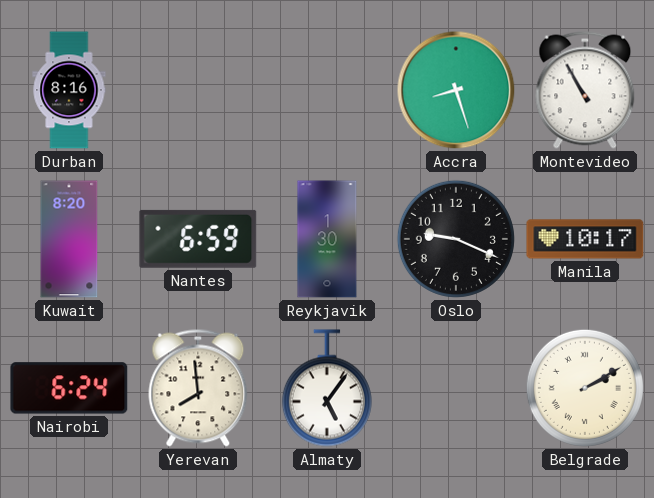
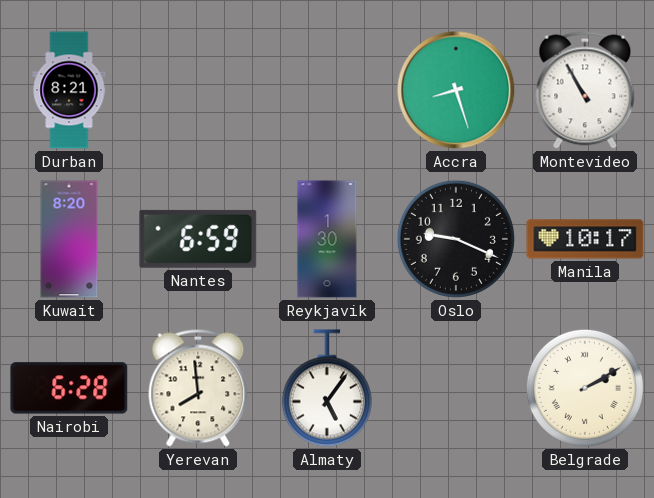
Durban: 8:16 -> 8:21
Nairobi: 6:24 -> 6:28
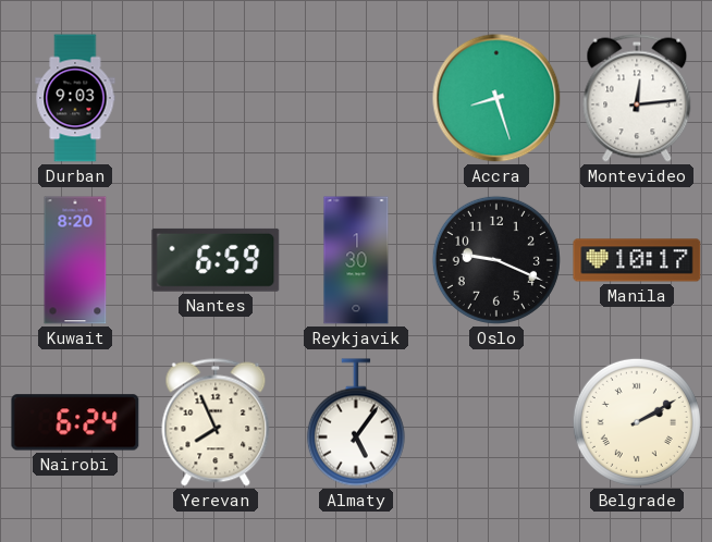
Durban: 8:21 -> 9:03
Montevideo: 10:55 -> 12:14
Nairobi: 6:28 -> 6:24
Yerevan: 7:59 -> 7:56
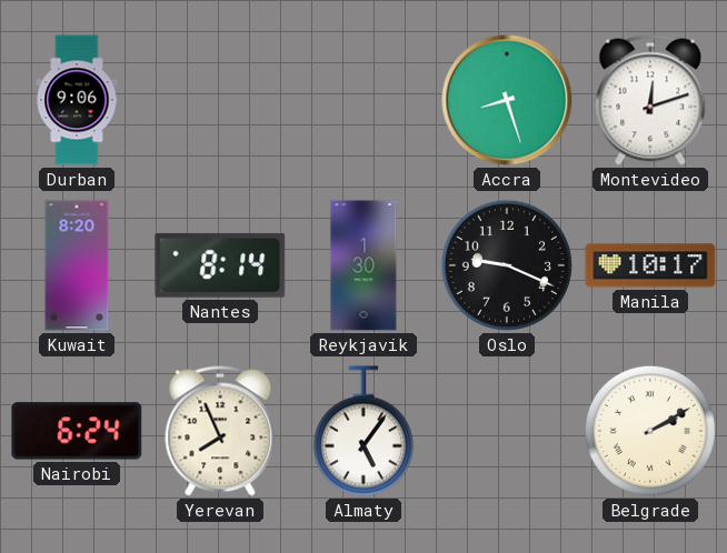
Durban: 9:03 -> 9:06
Montevideo: 12:14 -> 12:12
Nantes: 6:59 -> 8:14
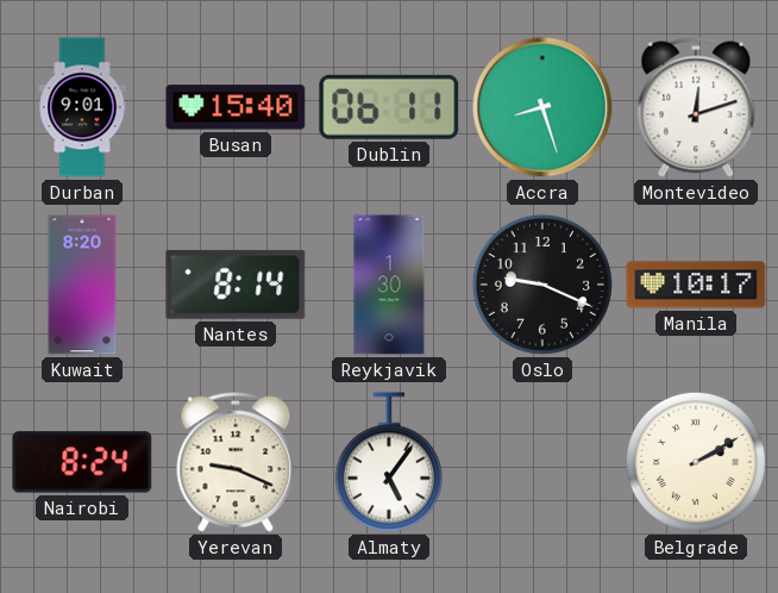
Durban: 9:06 -> 9:01
Busan: none -> 15:40
Dublin: none -> 06:11
Nairobi: 6:24 -> 8:24
Yerevan: 7:56 -> 9:19
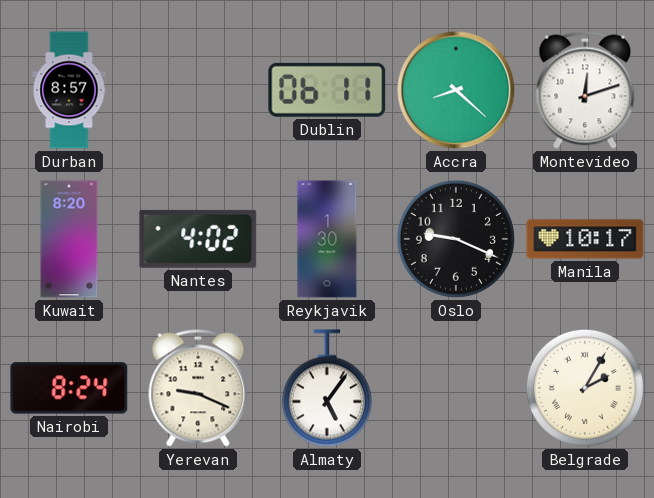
Durban: 9:01 -> 8:57
Busan: 15:40 -> none
Accra: 8:27 -> 8:22
Nantes: 8:14 -> 4:02
Belgrade: 2:10 -> 2:05
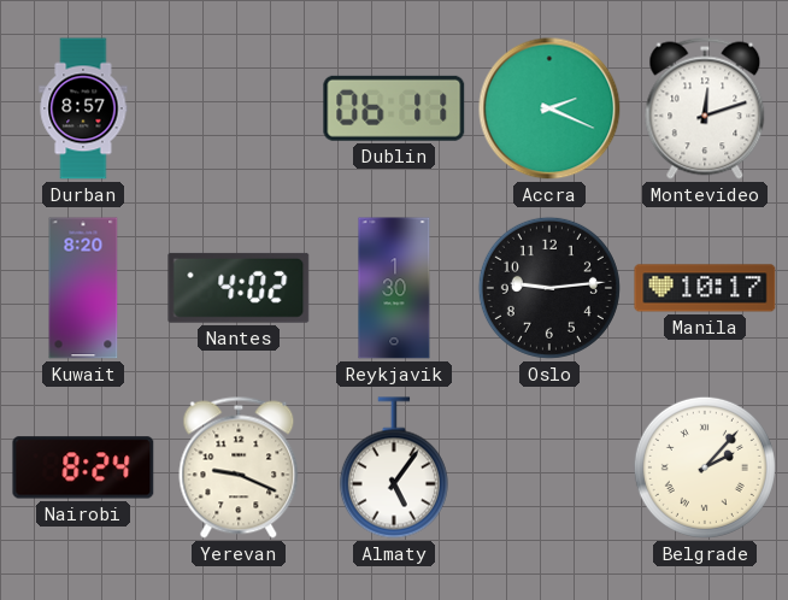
Accra: 8:22 -> 2:19
Oslo: 9:19 -> 9:14
Belgrade: 2:05 -> 2:07
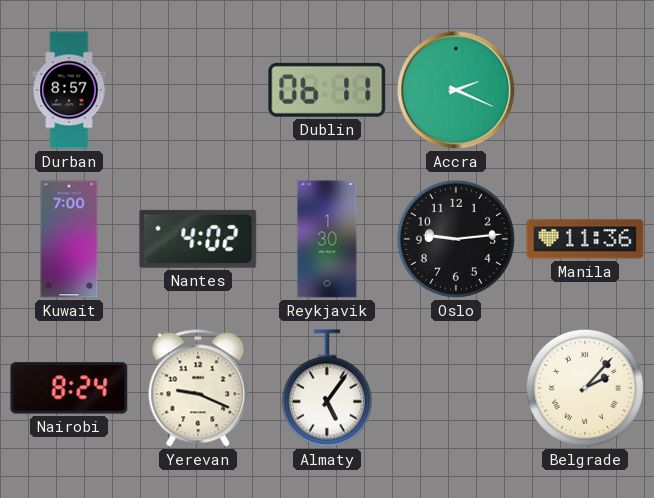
Montevideo: 12:12 -> none
Kuwait: 8:20 -> 7:00
Manila: 10:17 -> 11:36
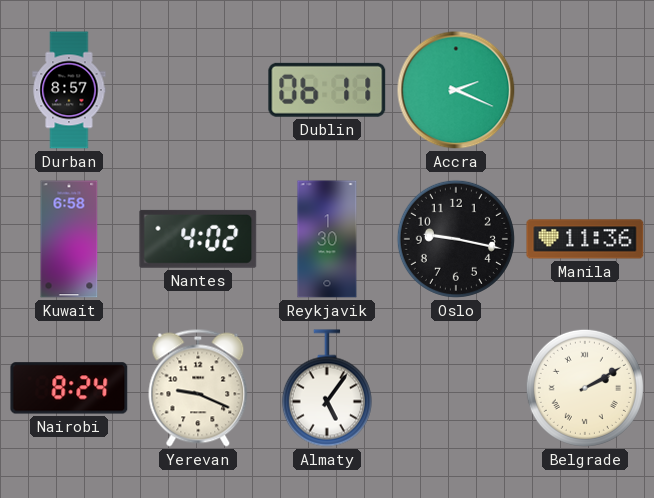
Kuwait: 7:00 -> 6:58
Oslo: 9:14 -> 9:17
Belgrade: 2:07 -> 2:10
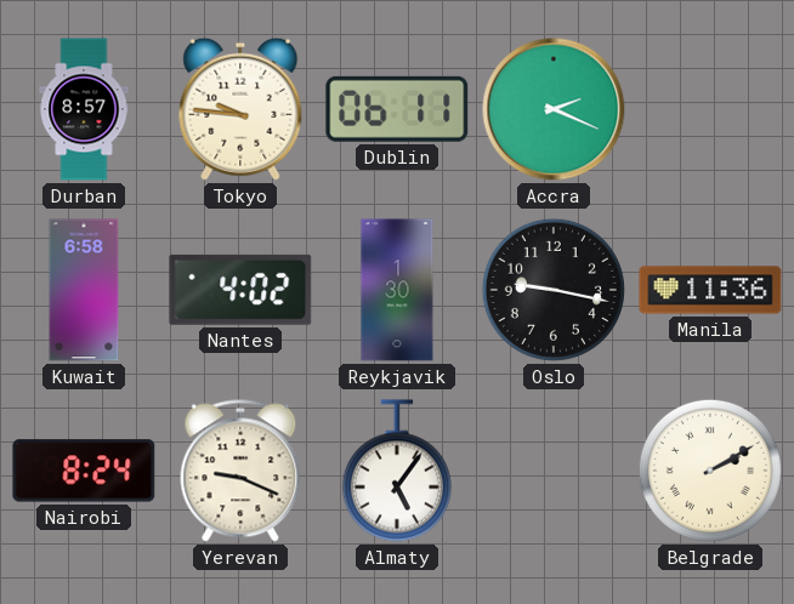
Tokyo: none -> 9:46
